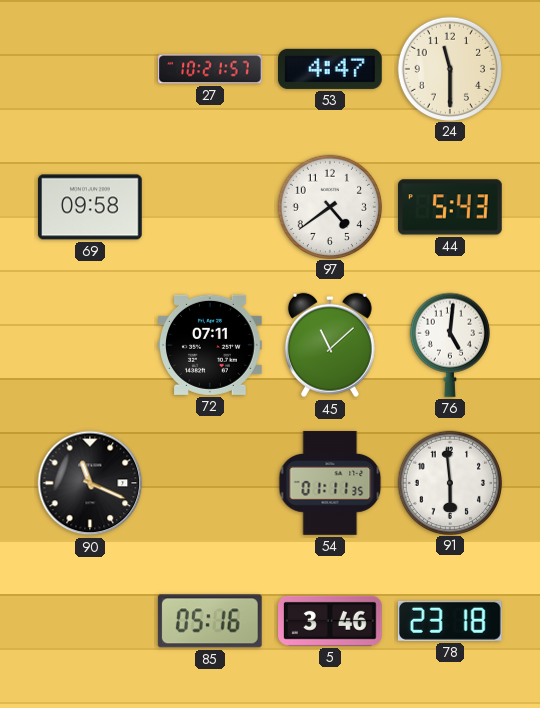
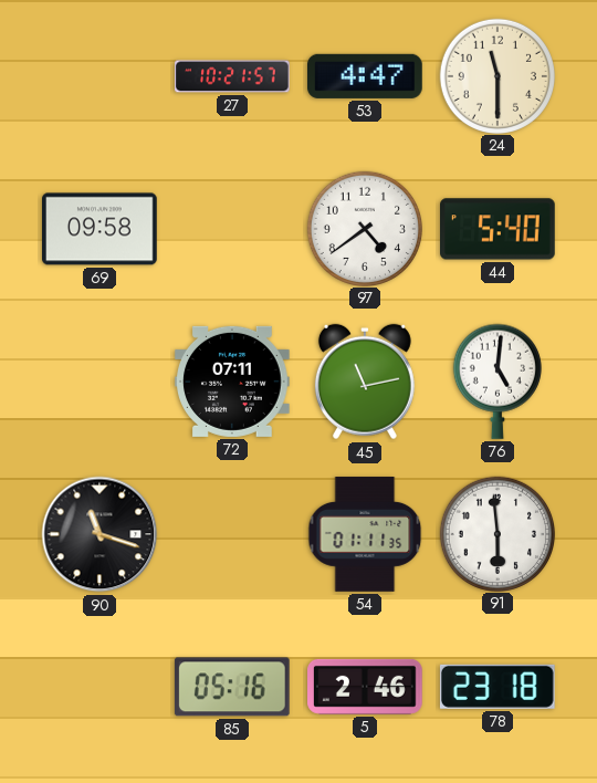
44: 5:43 -> 5:40
45: 11:08 -> 11:13
90: 11:19 -> 11:18
5: 3:46 -> 2:46
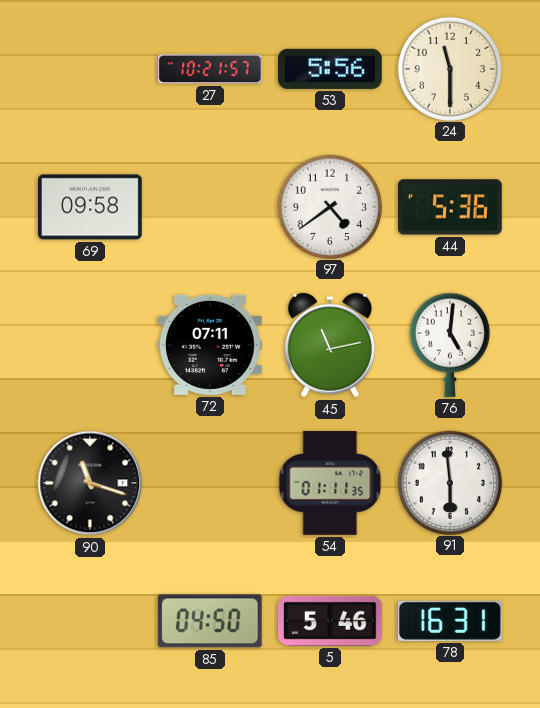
53: 4:47 -> 5:56
44: 5:40 -> 5:36
85: 05:16 -> 04:50
5: 2:46 -> 5:46
78: 23:18 -> 16:31
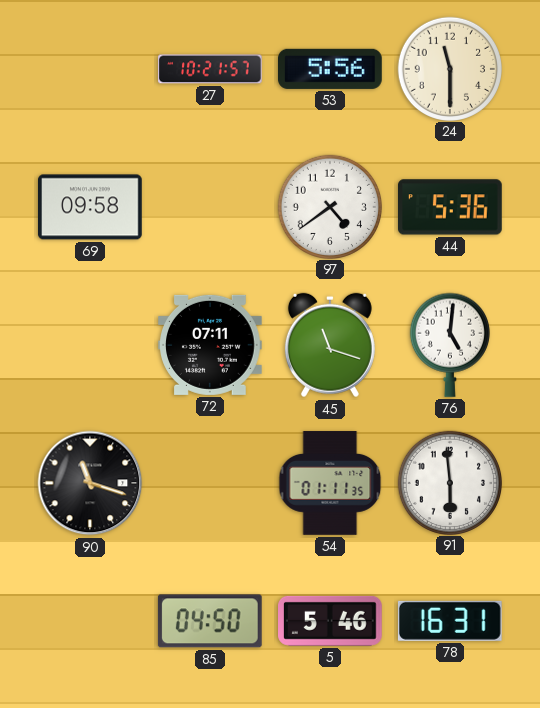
45: 11:13 -> 11:18
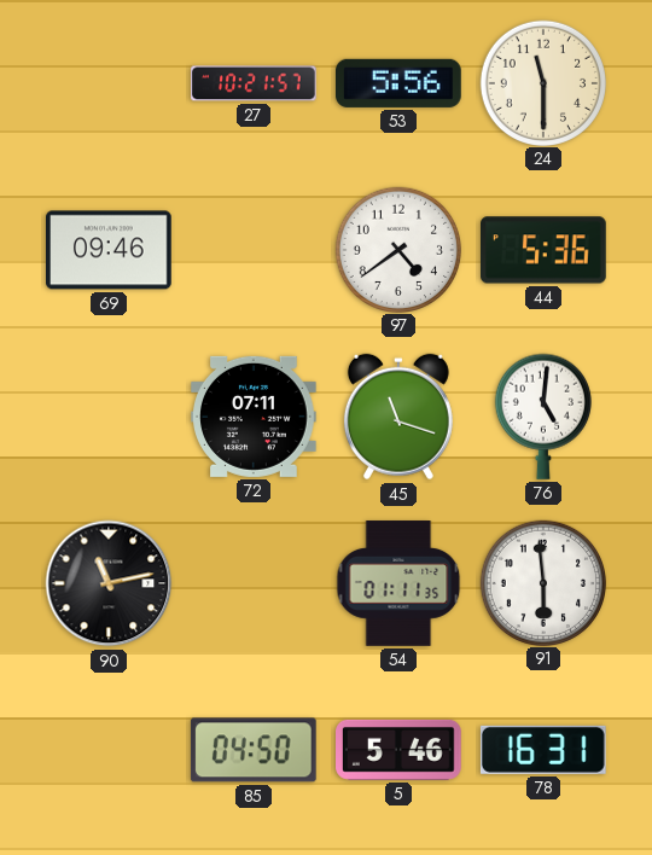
69: 09:58 -> 09:46
90: 11:18 -> 11:13
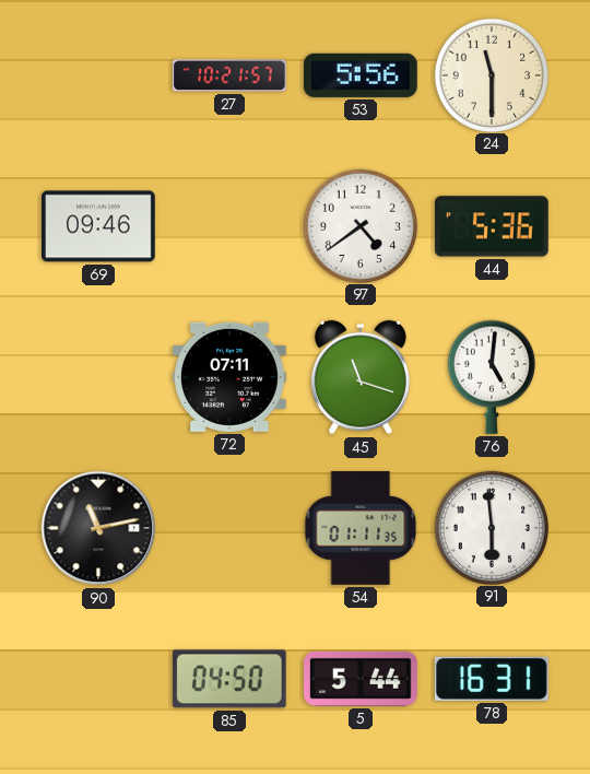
5: 5:46 -> 5:44
